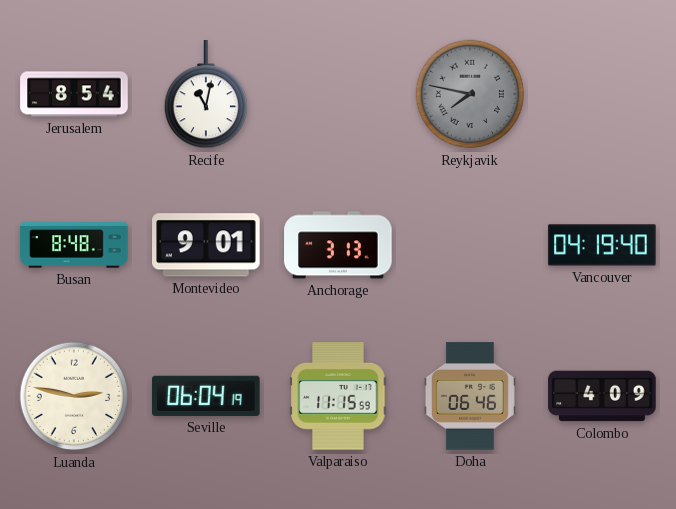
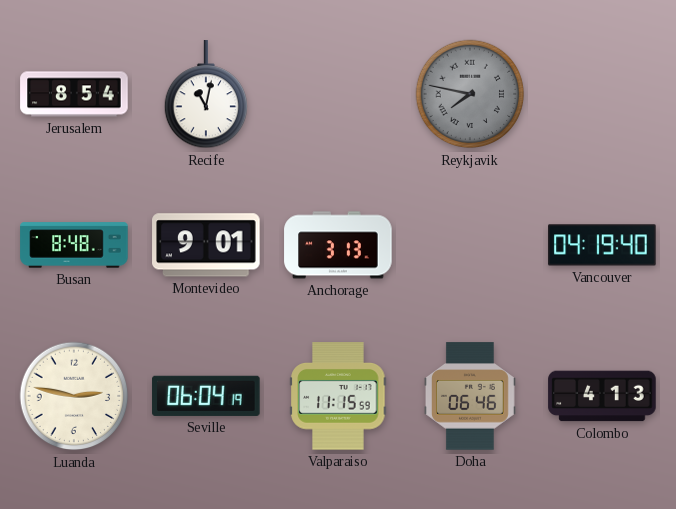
Colombo: 4:09 -> 4:13
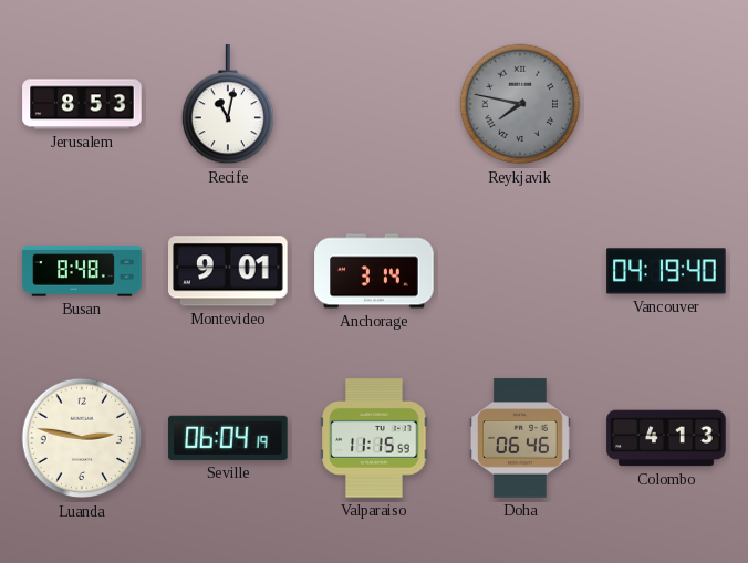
Jerusalem: 8:54 -> 8:53
Anchorage: 3:13 -> 3:14
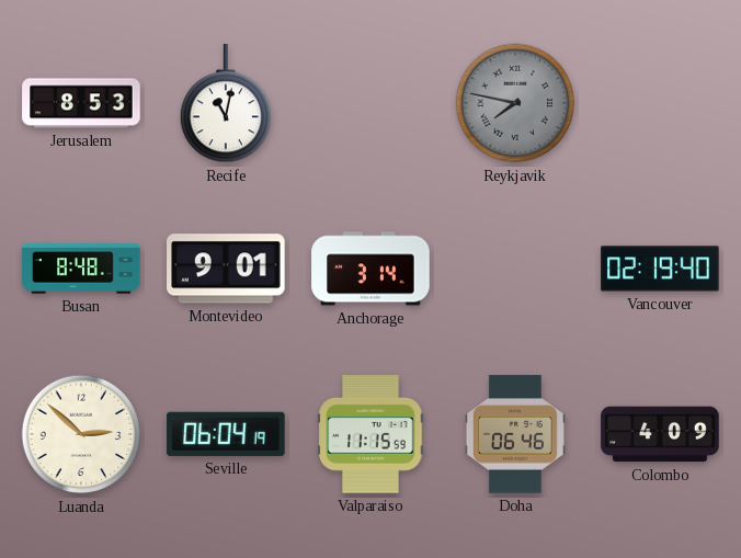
Vancouver: 04:19 -> 02:19
Luanda: 2:47 -> 2:52
Colombo: 4:13 -> 4:09
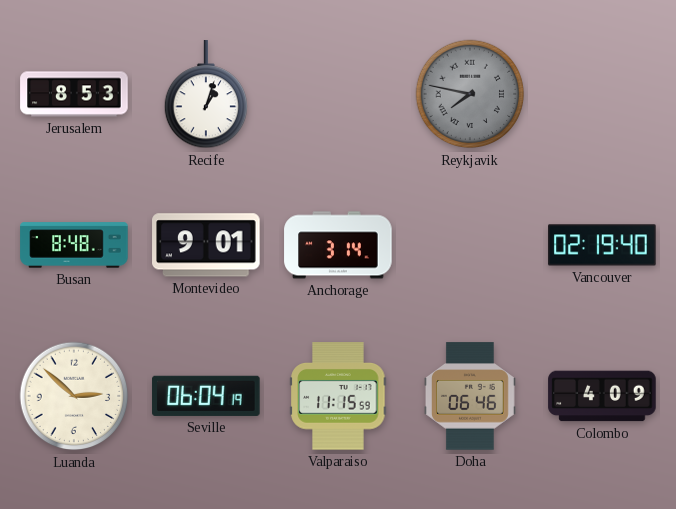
Recife: 11:02 -> 1:03
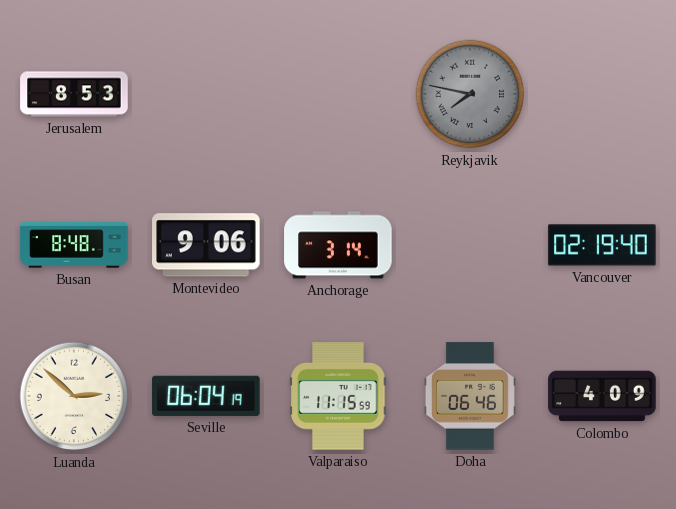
Recife: 1:03 -> none
Montevideo: 9:01 -> 9:06
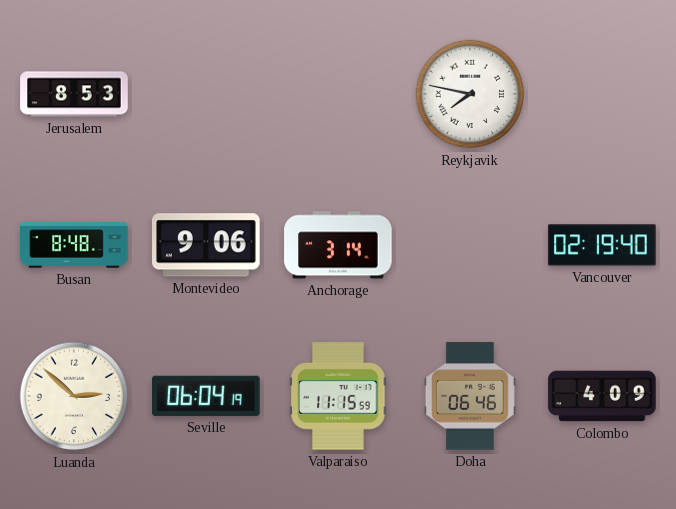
Reykjavik dial: grey -> white
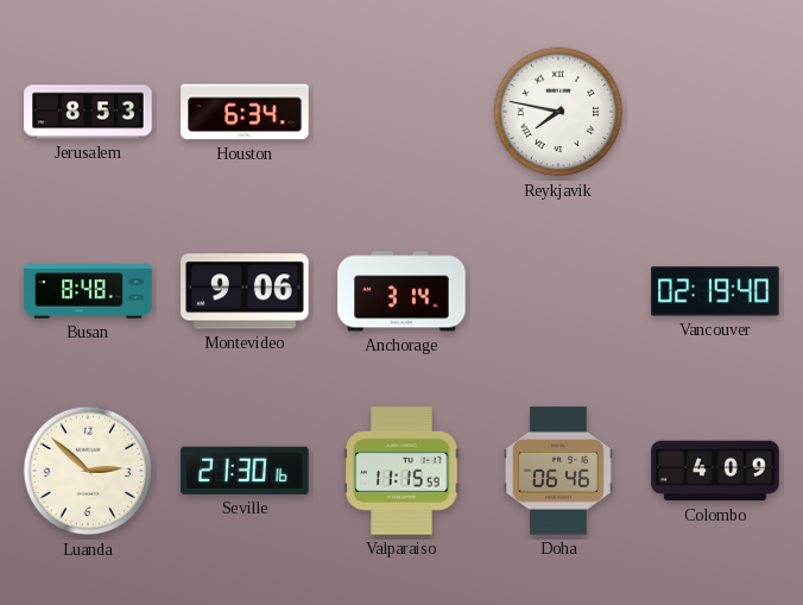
Houston: none -> 6:34
Seville: 06:04 -> 21:30
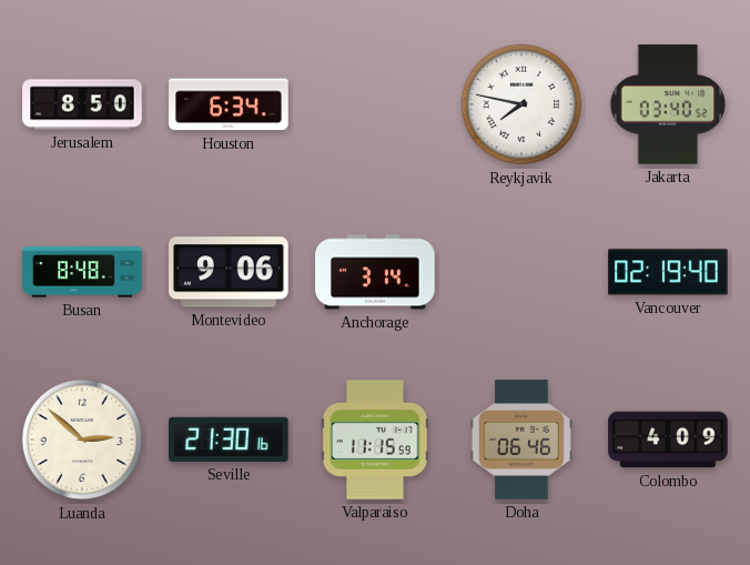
Jerusalem: 8:53 -> 8:50
Jakarta: none -> 03:40
